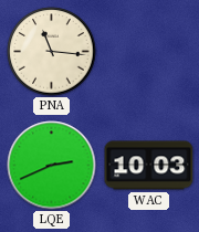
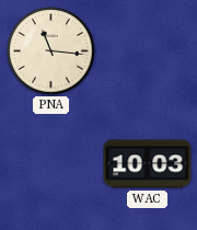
LQE: 2:41 -> none
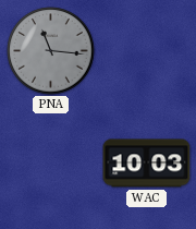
PNA dial: cream -> grey
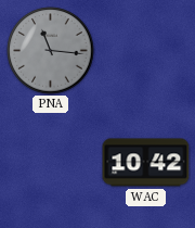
WAC: 10:03 -> 10:42
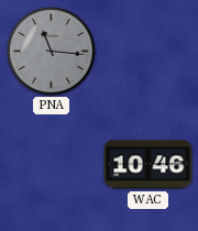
WAC: 10:42 -> 10:46
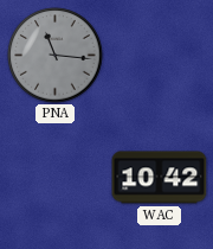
WAC: 10:46 -> 10:42
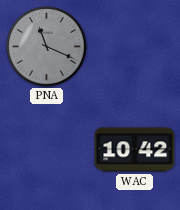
PNA: 11:16 -> 11:19
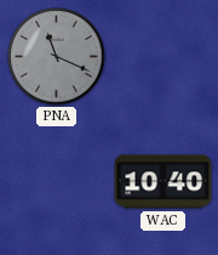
WAC: 10:42 -> 10:40
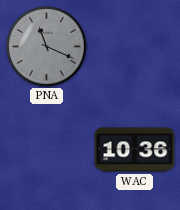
WAC: 10:40 -> 10:36
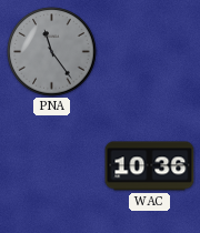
PNA: 11:19 -> 11:24
